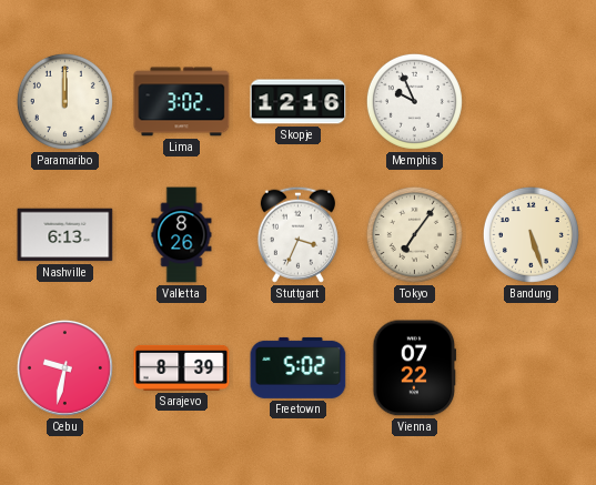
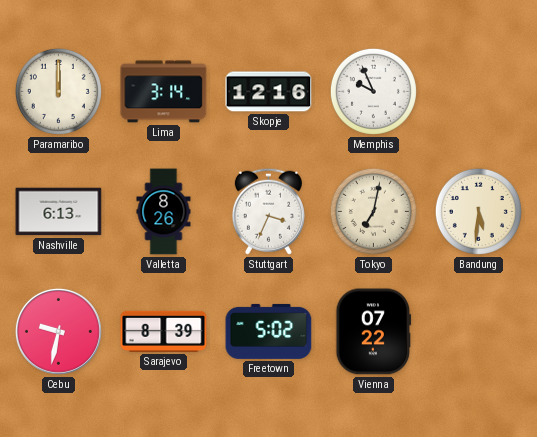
Lima: 3:02 -> 3:14
Tokyo: 7:06 -> 7:02
Bandung: 5:27 -> 5:31
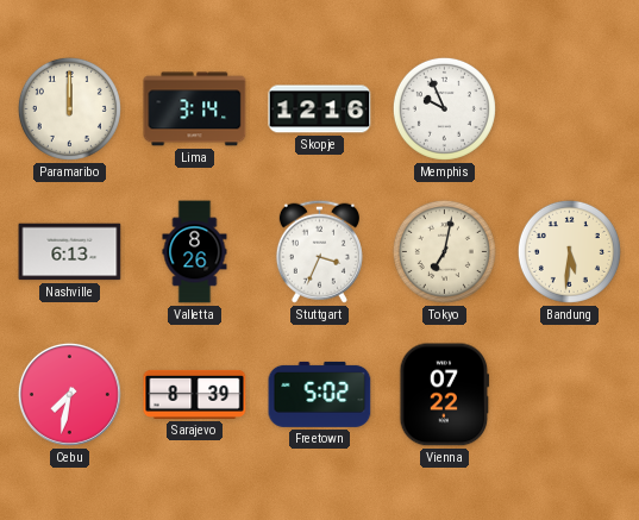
Cebu: 9:32 -> 7:32
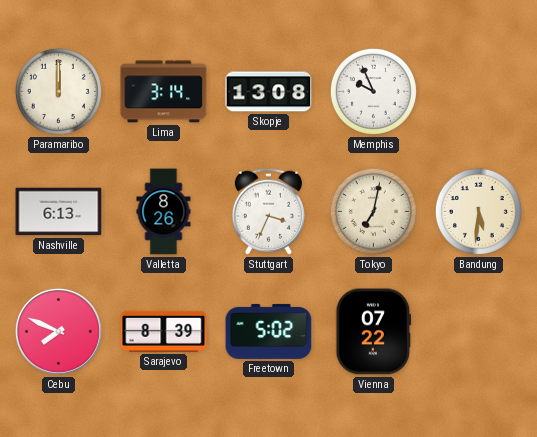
Skopje: 12:16 -> 13:08
Cebu: 7:32 -> 7:49
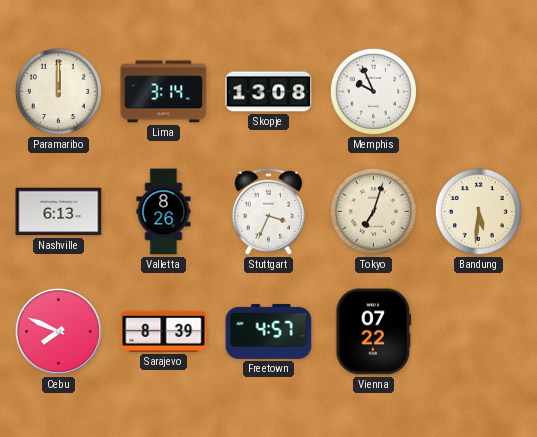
Tokyo: 7:02 -> 7:03
Freetown: 5:02 -> 4:57
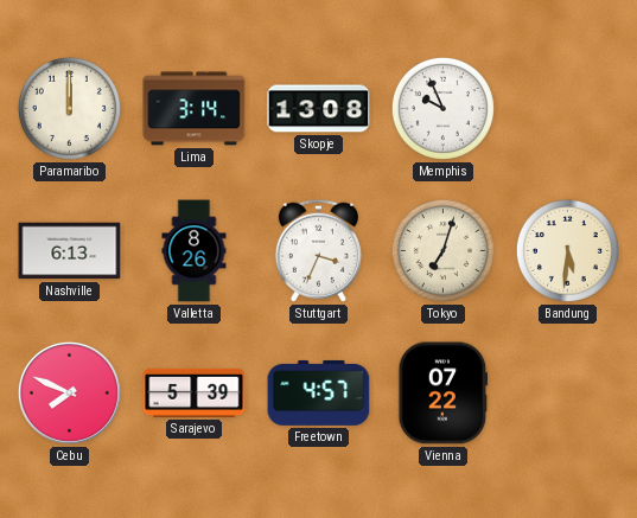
Sarajevo: 8:39 -> 5:39
